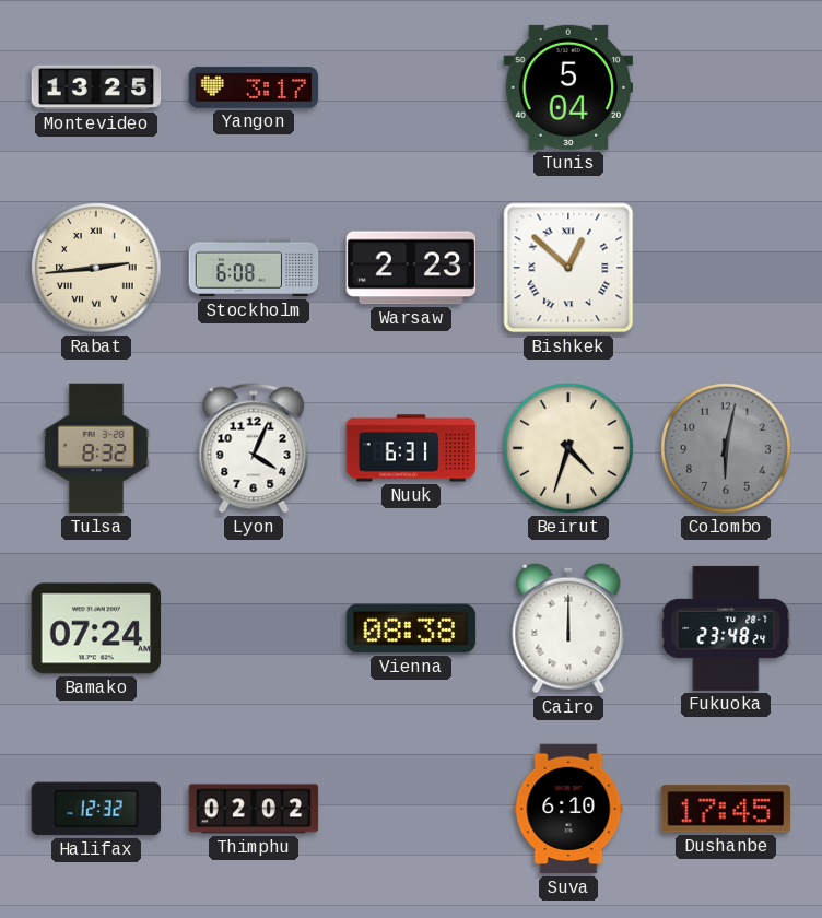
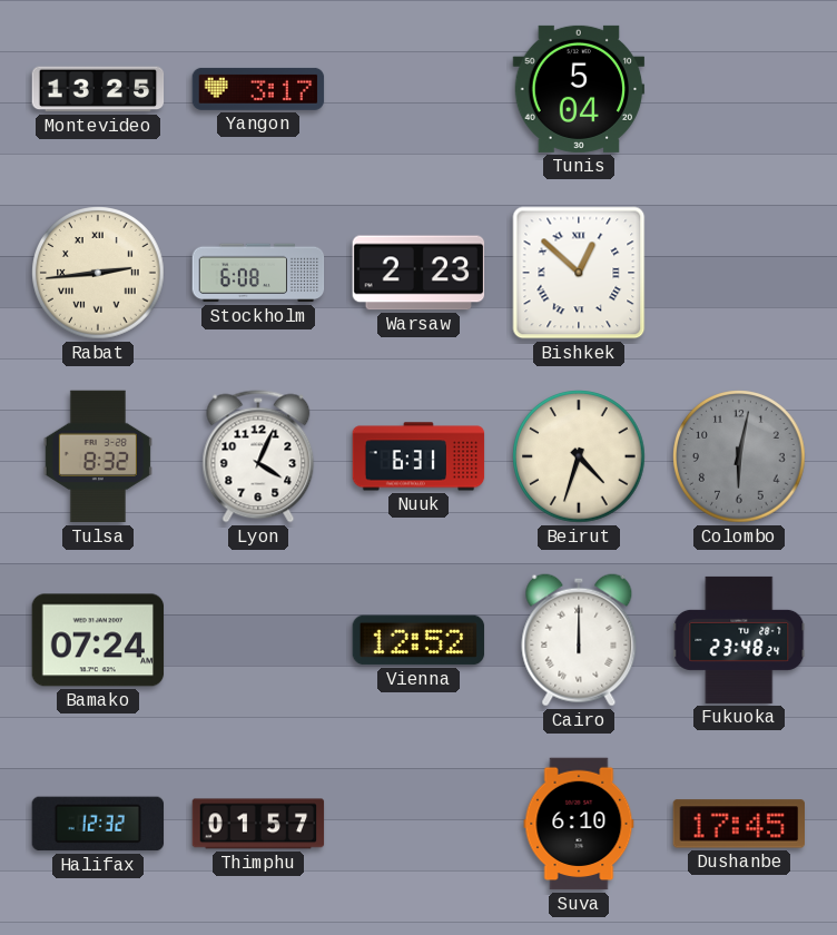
Vienna: 08:38 -> 12:52
Thimphu: 02:02 -> 01:57
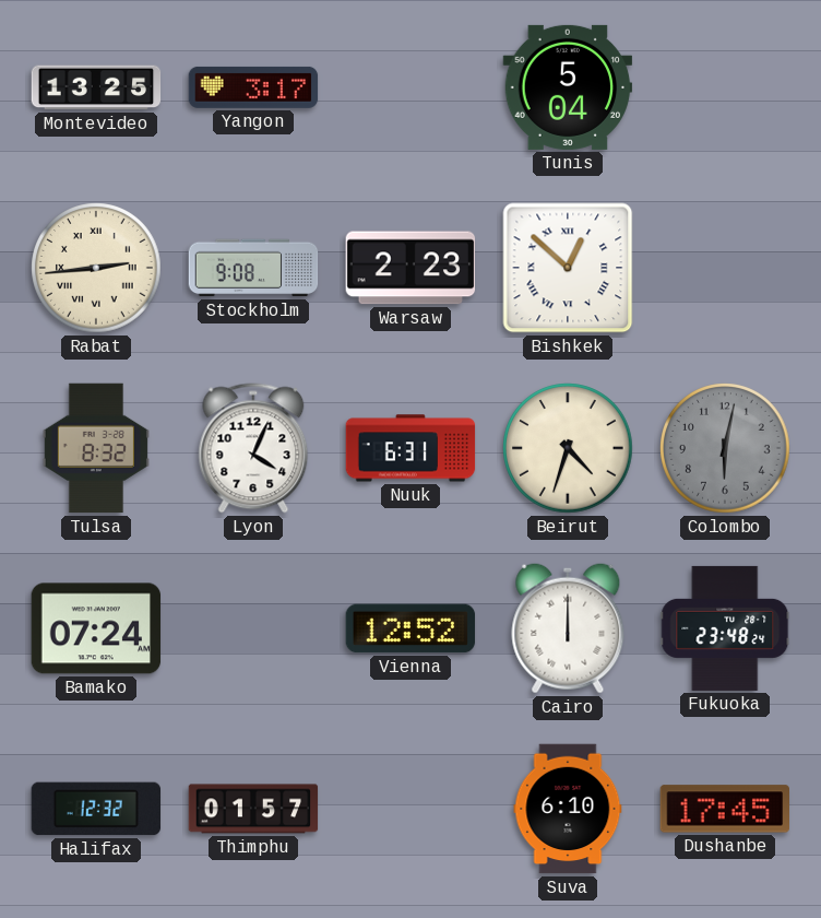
Stockholm: 6:08 -> 9:08
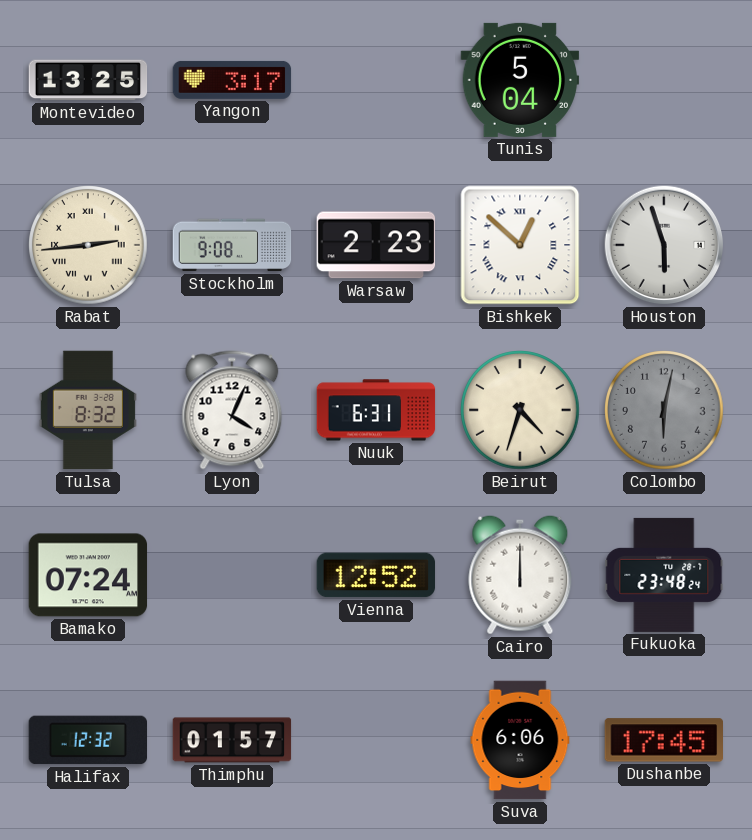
Houston: none -> 5:57
Suva: 6:10 -> 6:06
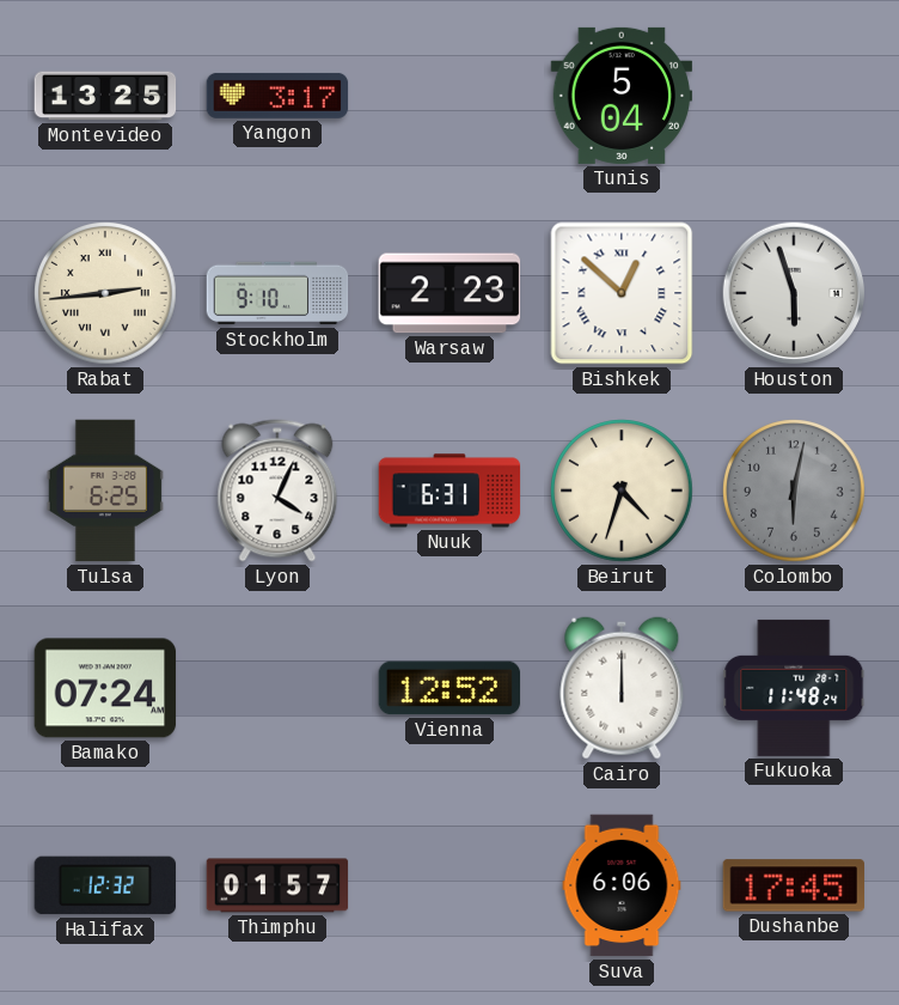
Stockholm: 9:08 -> 9:10
Tulsa: 8:32 -> 6:25
Fukuoka: 23:48 -> 11:48
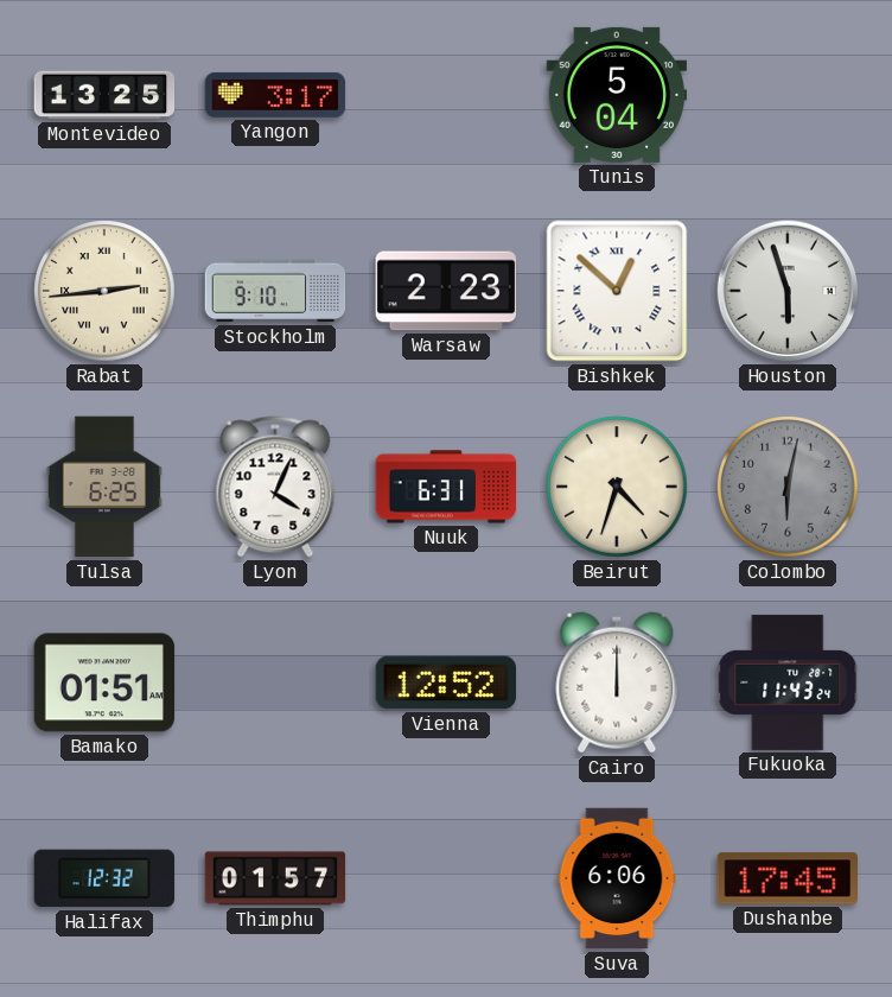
Bamako: 07:24 -> 01:51
Fukuoka: 11:48 -> 11:43
